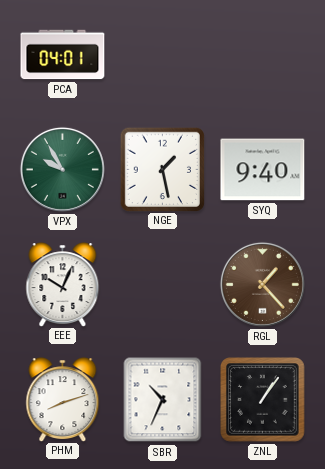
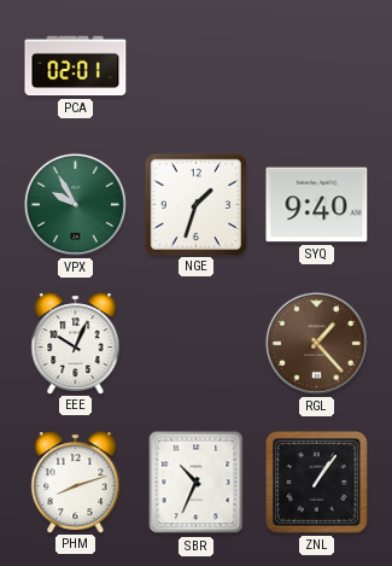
PCA: 04:01 -> 02:01
NGE: 1:28 -> 1:33
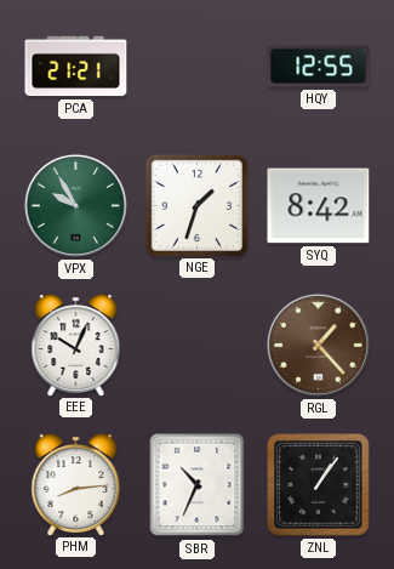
PCA: 02:01 -> 21:21
HQY: none -> 12:55
SYQ: 9:40 -> 8:42
PHM: 8:12 -> 8:14
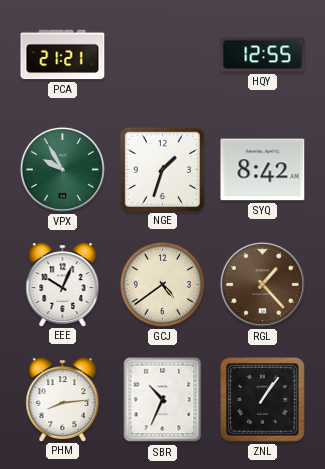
GCJ: none -> 4:39
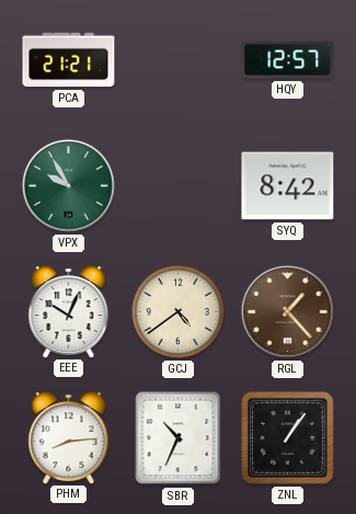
HQY: 12:55 -> 12:57
NGE: 1:33 -> none
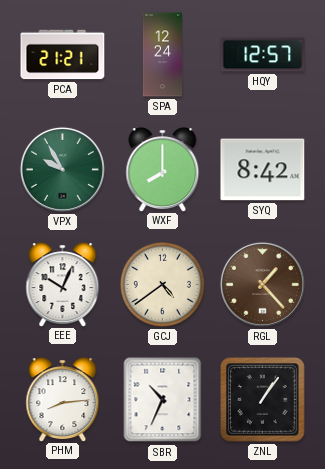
SPA: none -> 12:24
WXF: none -> 8:00
